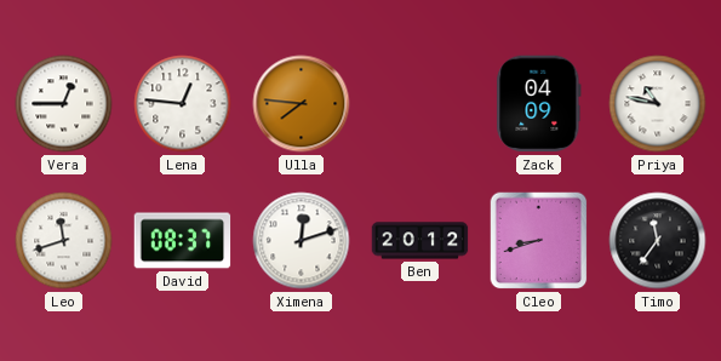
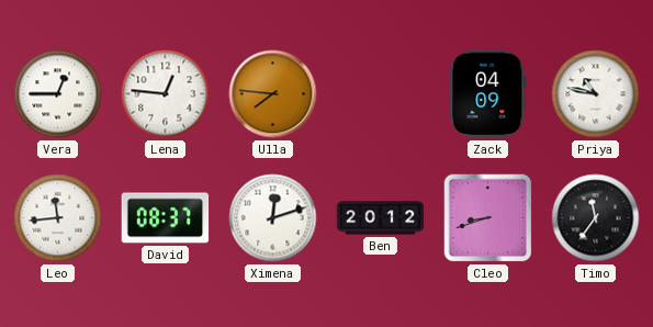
Leo: 11:42 -> 11:44
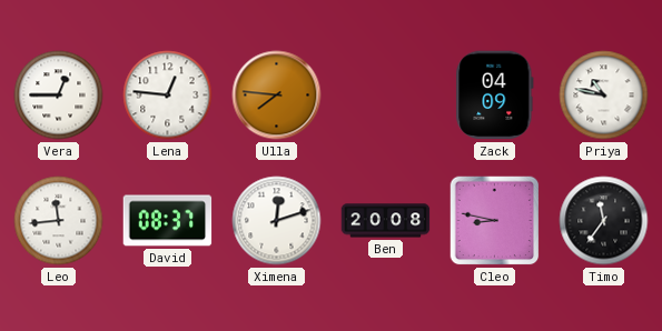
Ben: 20:12 -> 20:08
Cleo: 8:42 -> 8:47
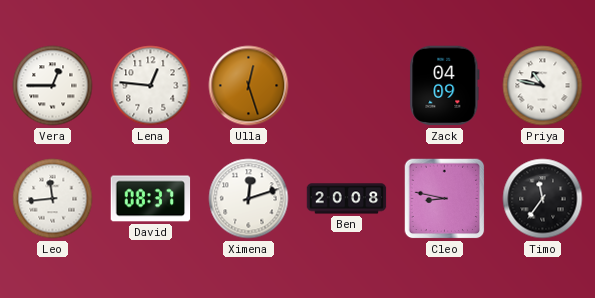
Ulla: 7:46 -> 12:27
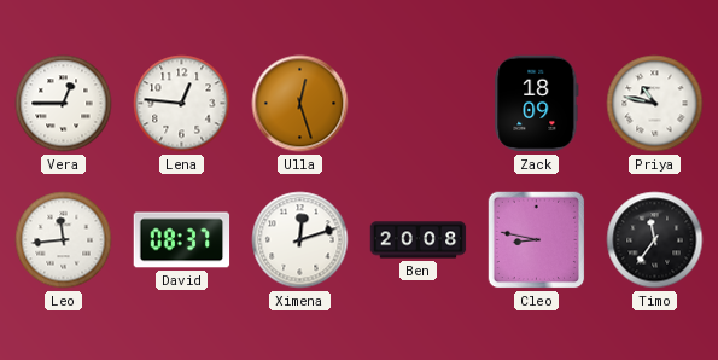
Zack: 04:09 -> 18:09
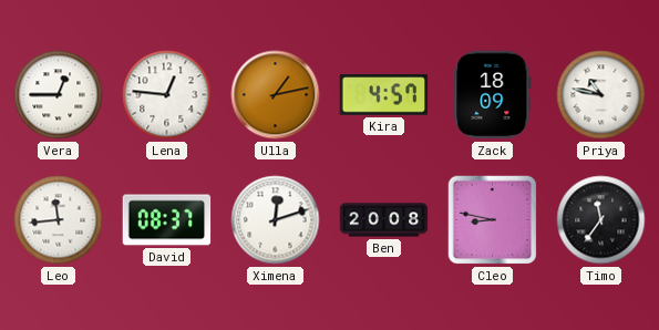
Ulla: 12:27 -> 1:13
Kira: none -> 4:57
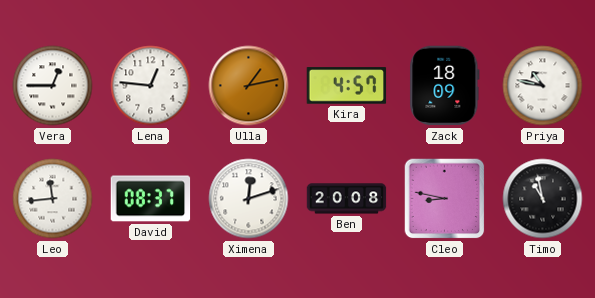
Timo: 11:36 -> 10:58
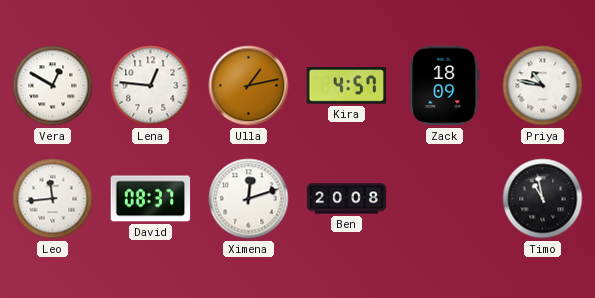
Vera: 12:45 -> 12:50
Cleo: 8:47 -> none
